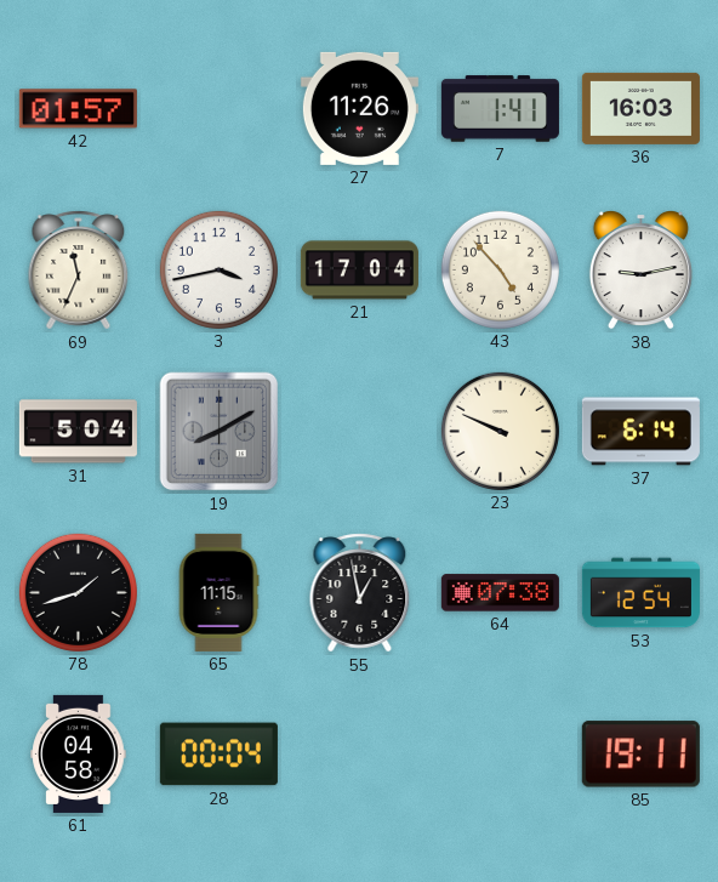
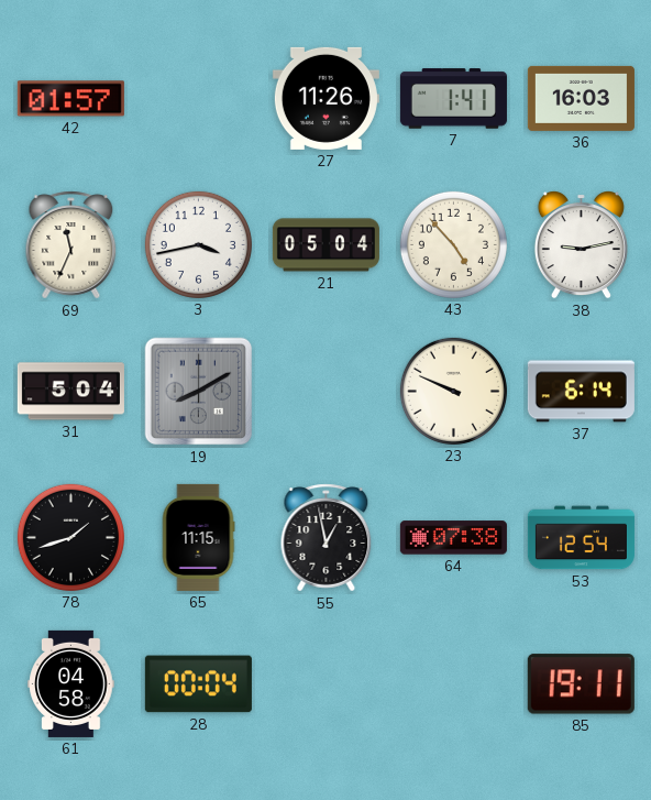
21: 17:04 -> 05:04
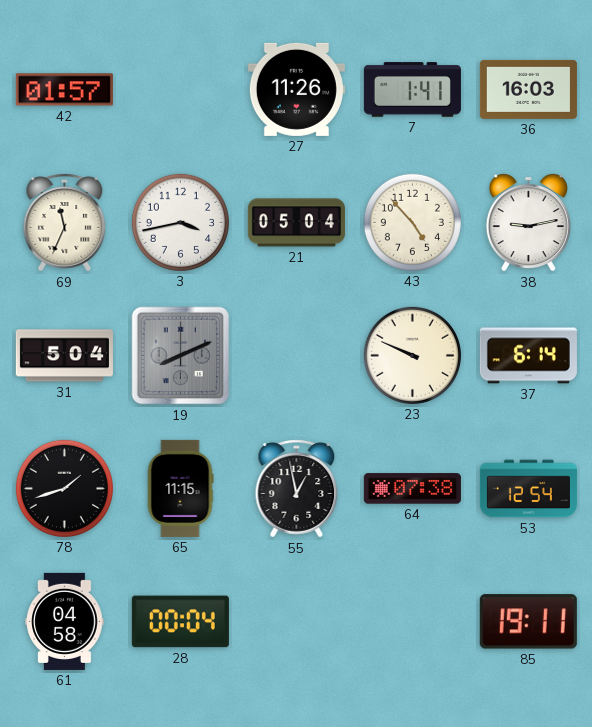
19: 8:10 -> 8:11
